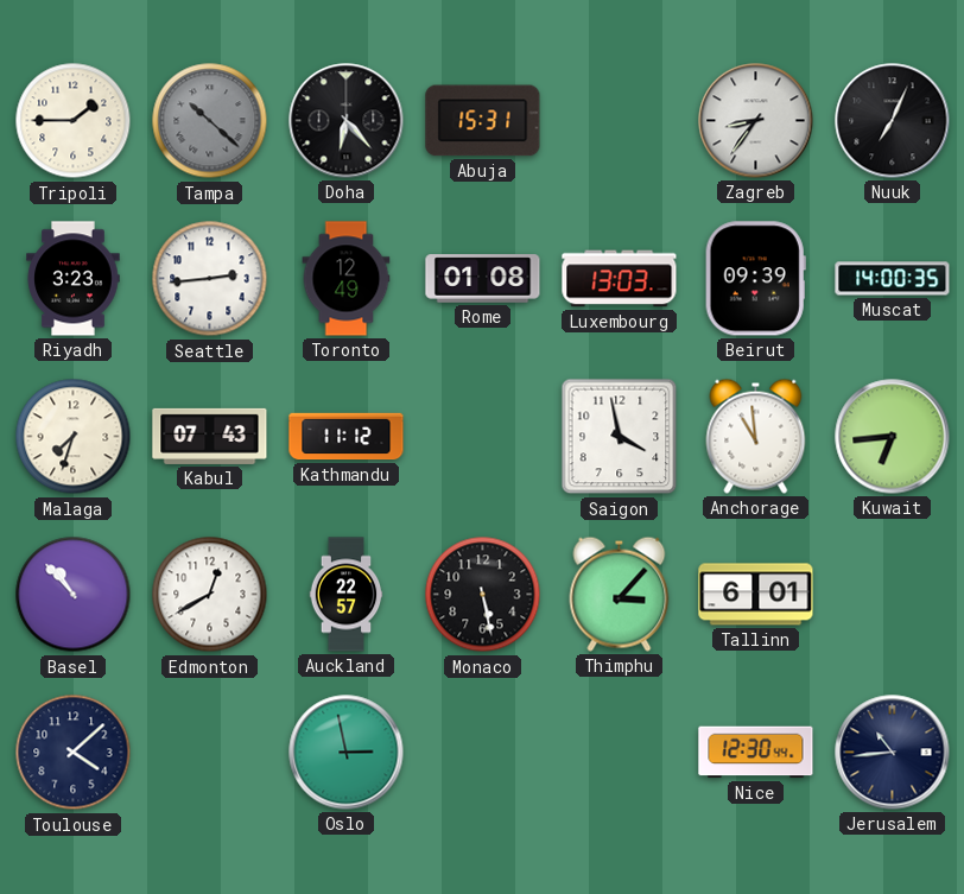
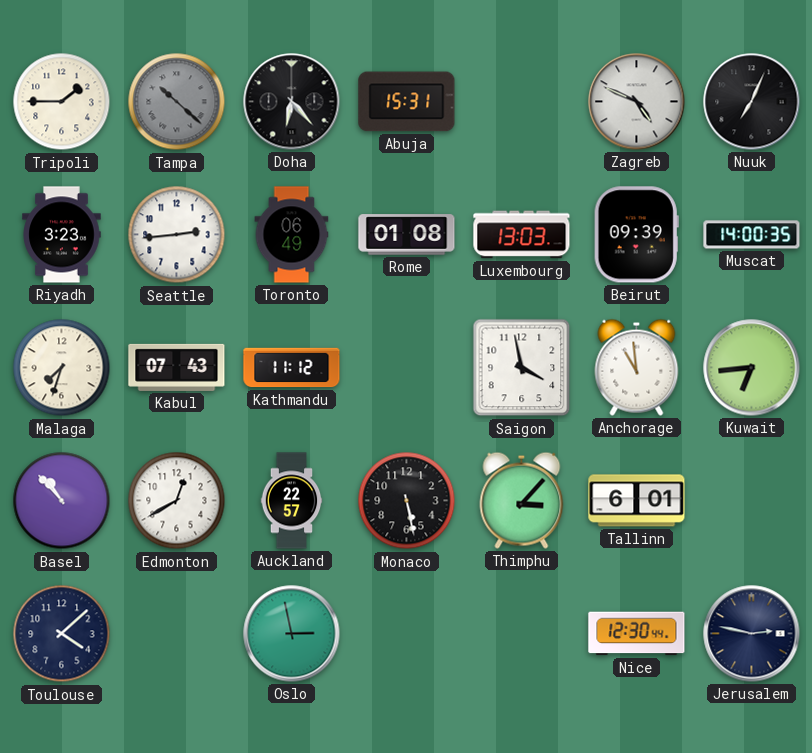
Zagreb: 8:36 -> 4:49
Toronto: 12:49 -> 06:49
Jerusalem: 10:44 -> 2:47
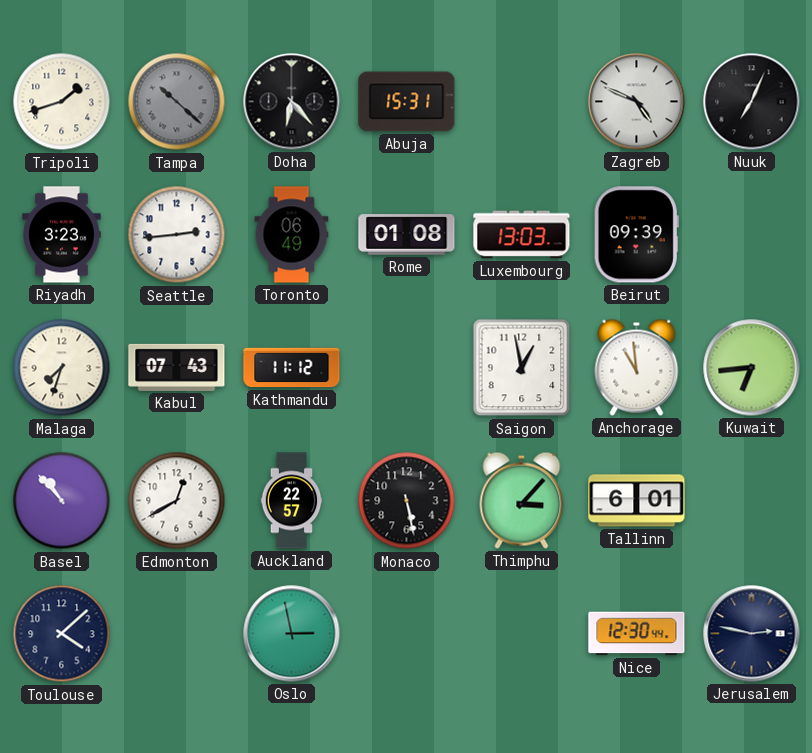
Tripoli: 1:45 -> 1:42
Muscat: 14:00 -> none
Saigon: 3:58 -> 12:58
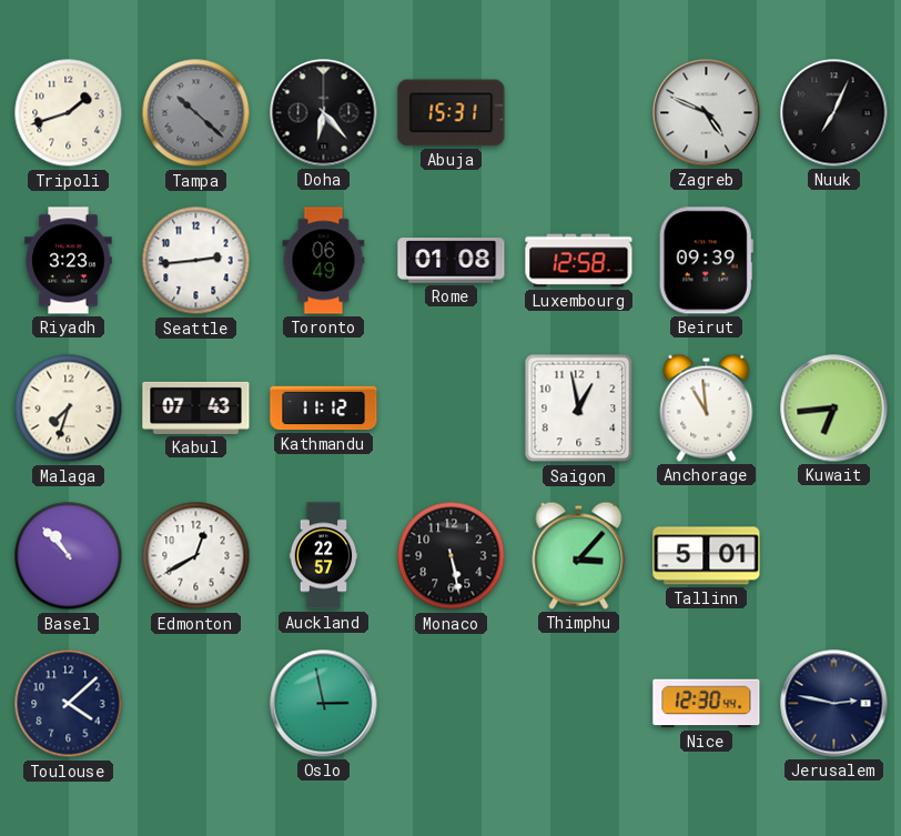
Luxembourg: 13:03 -> 12:58
Tallinn: 6:01 -> 5:01
